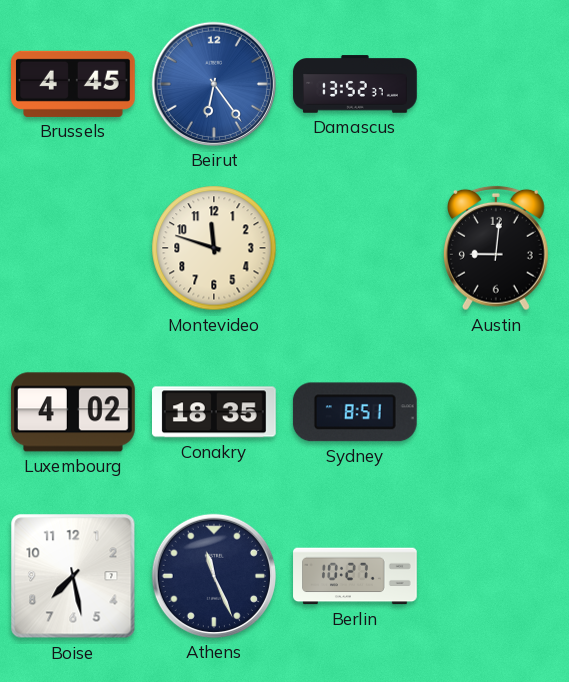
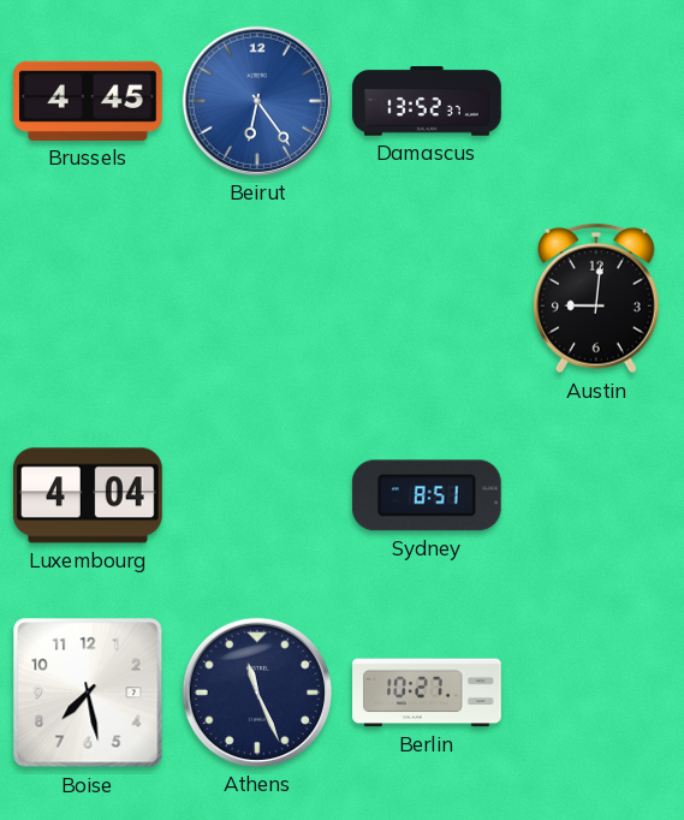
Montevideo: 11:48 -> none
Luxembourg: 4:02 -> 4:04
Conakry: 18:35 -> none
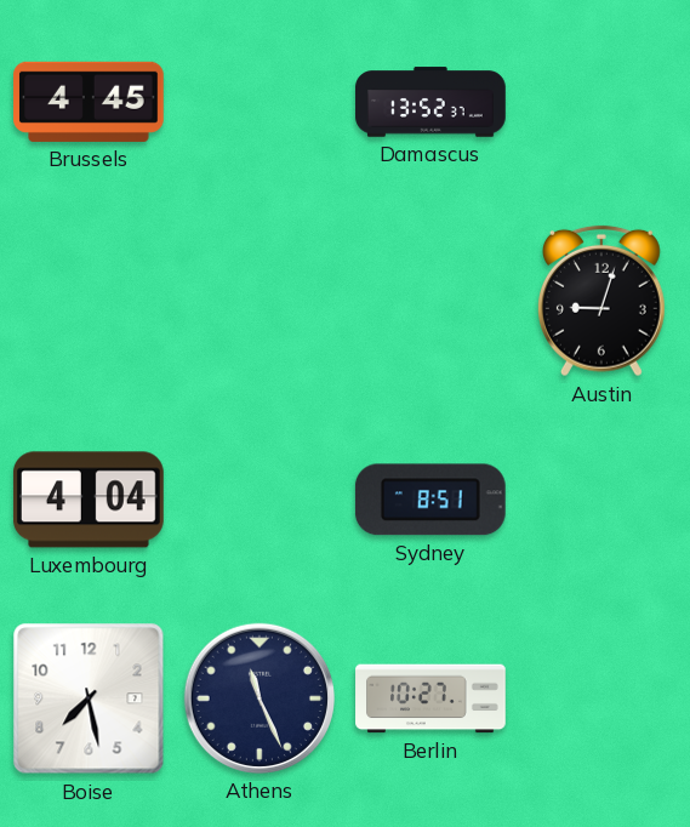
Beirut: 6:24 -> none
Austin: 9:01 -> 9:03
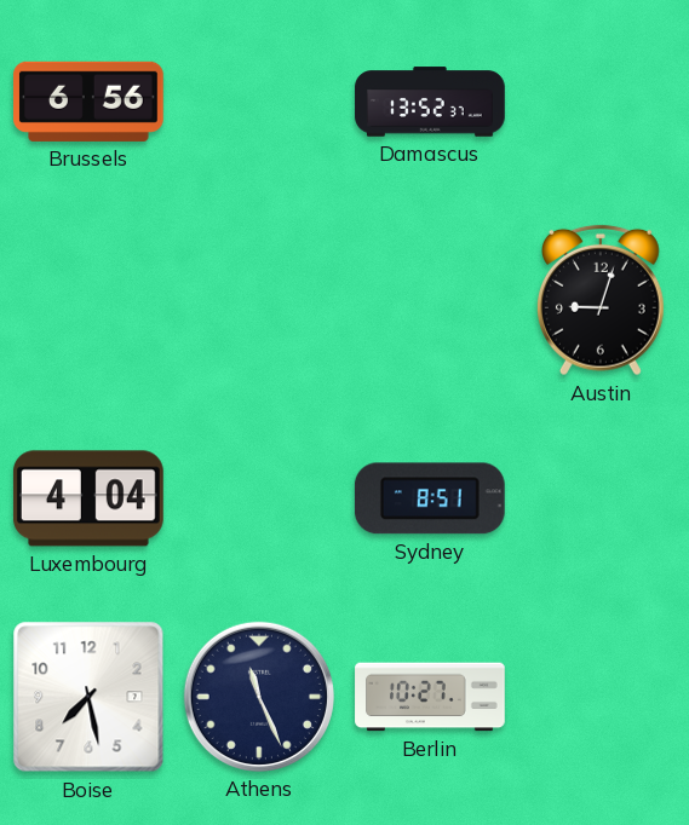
Brussels: 4:45 -> 6:56
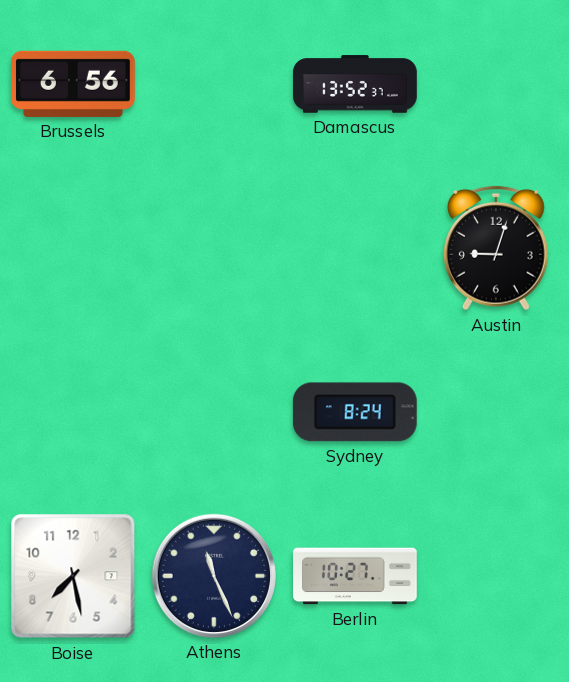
Luxembourg: 4:04 -> none
Sydney: 8:51 -> 8:24
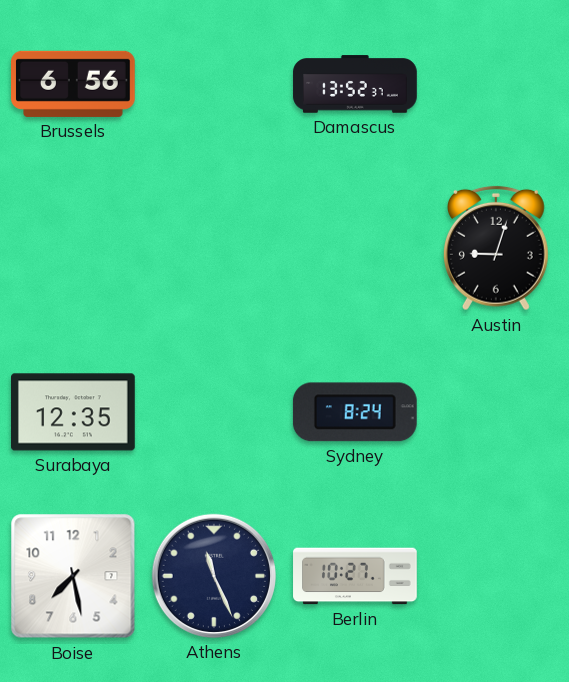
Surabaya: none -> 12:35
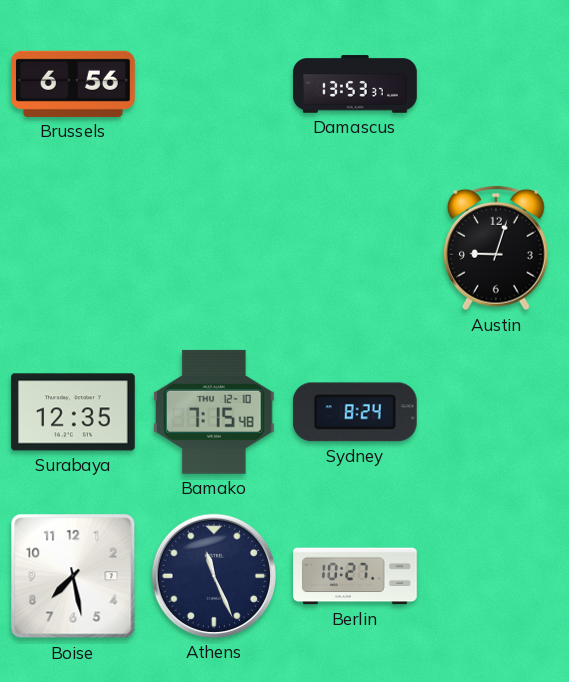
Damascus: 13:52 -> 13:53
Bamako: none -> 7:15
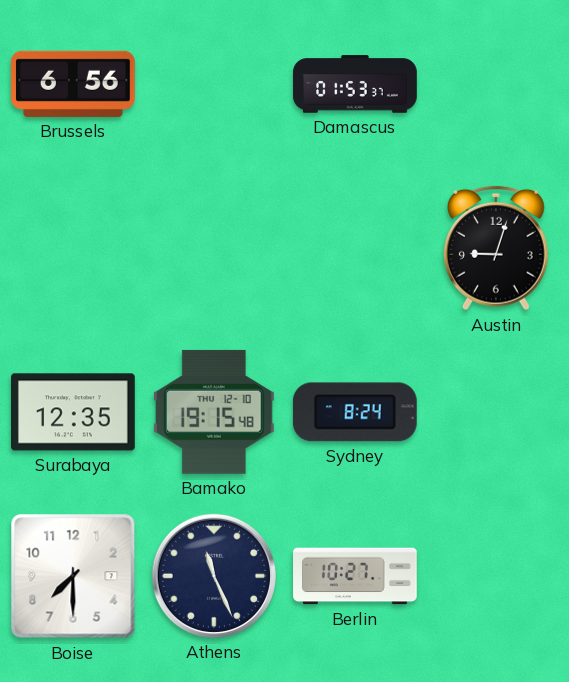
Damascus: 13:53 -> 01:53
Bamako: 7:15 -> 19:15
Boise: 7:28 -> 7:30
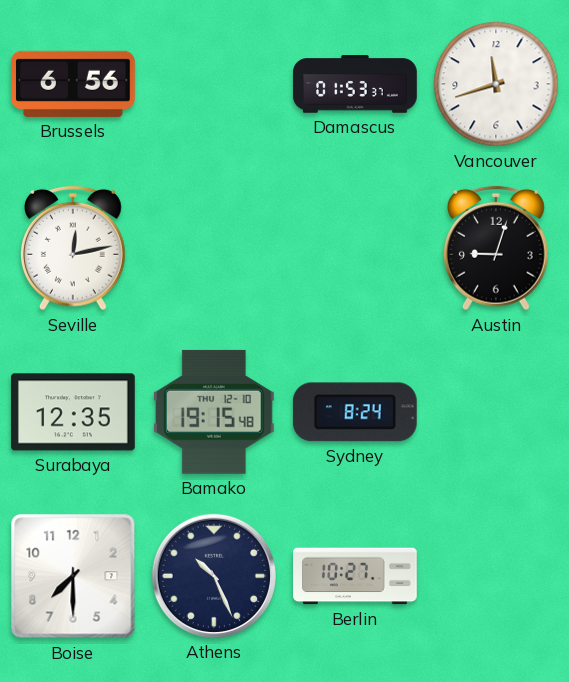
Vancouver: none -> 11:42
Seville: none -> 12:13
Athens: 11:26 -> 10:26
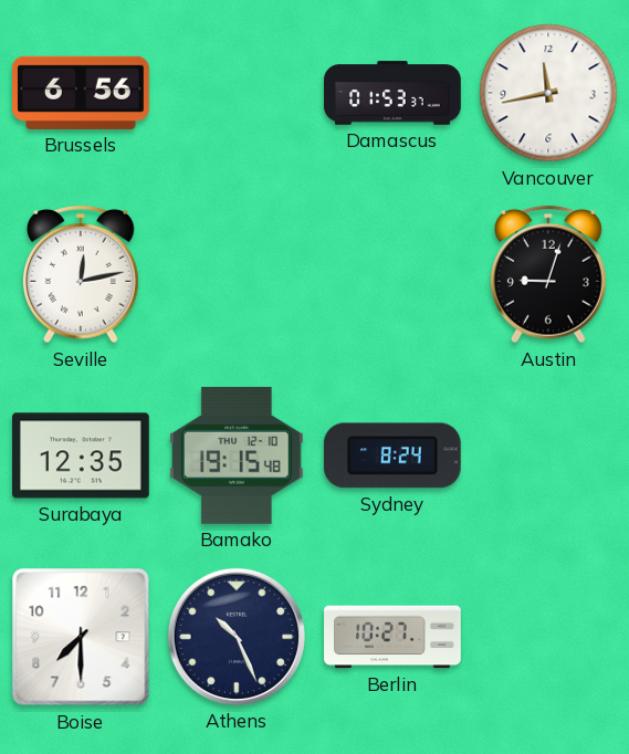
Vancouver: 11:42 -> 11:43
